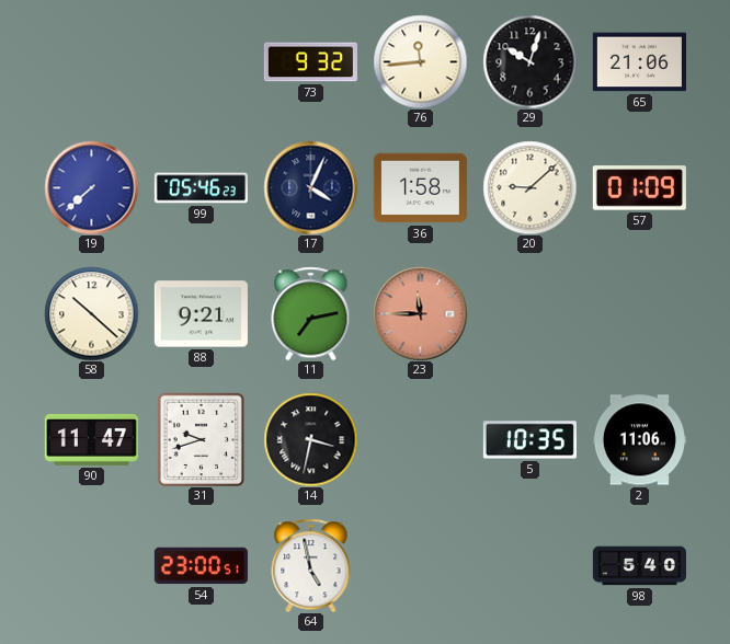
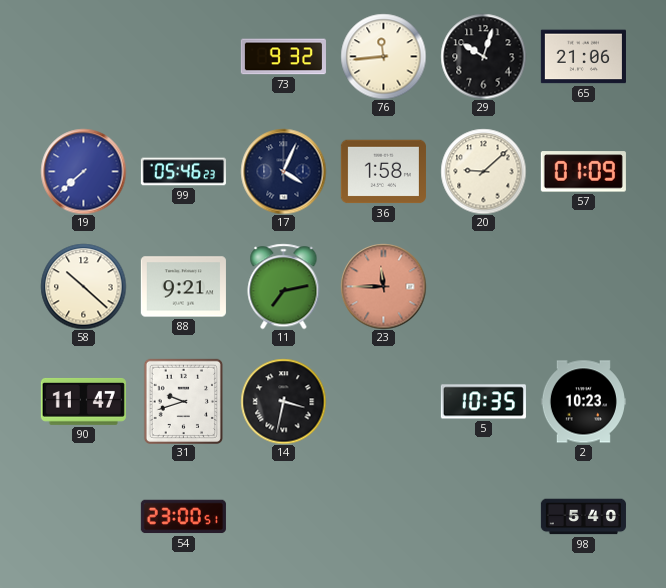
2: 11:06 -> 10:23
64: 4:58 -> none
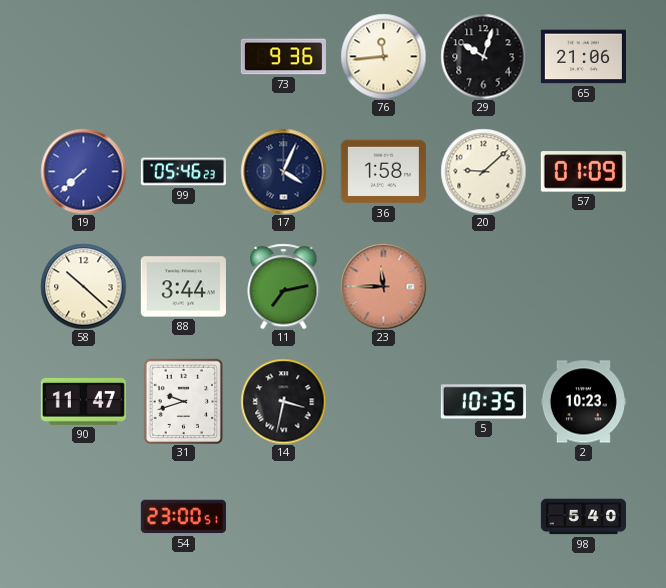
73: 9:32 -> 9:36
88: 9:21 -> 3:44
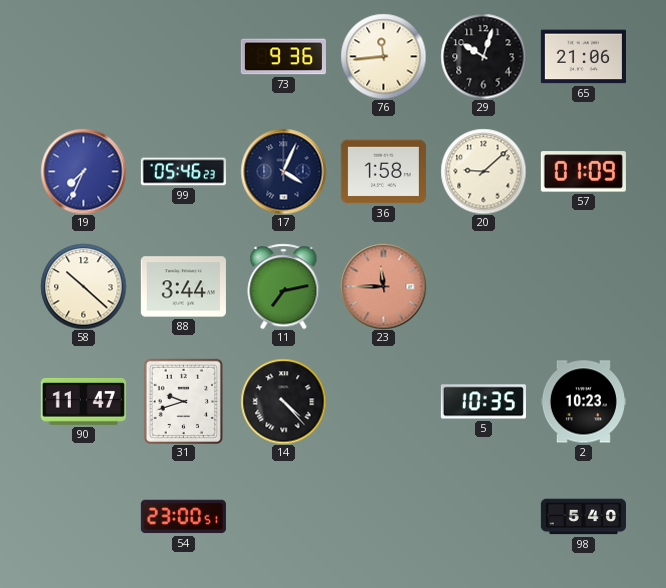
19: 7:38 -> 7:34
14: 3:32 -> 4:23
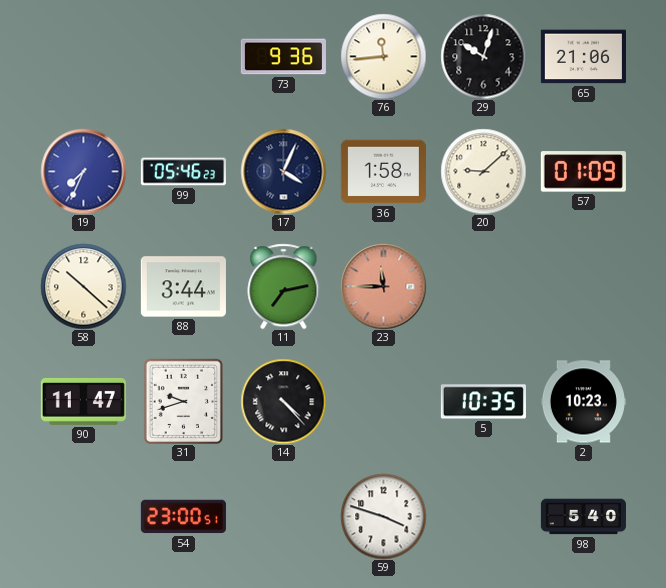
59: none -> 3:48
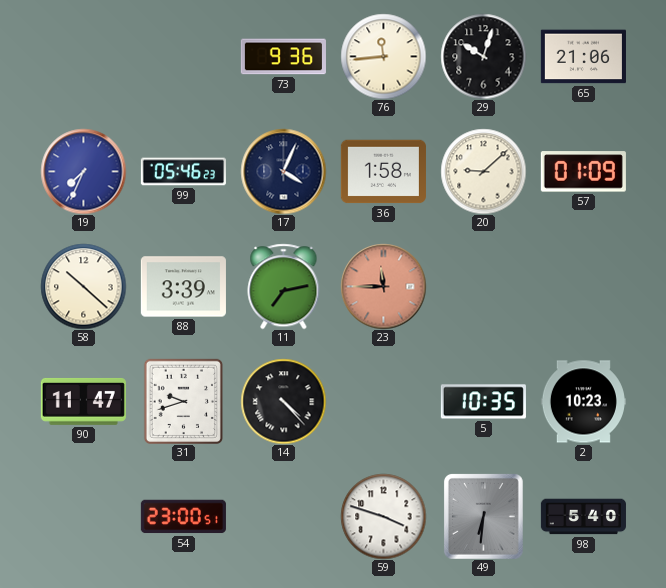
88: 3:44 -> 3:39
49: none -> 6:31
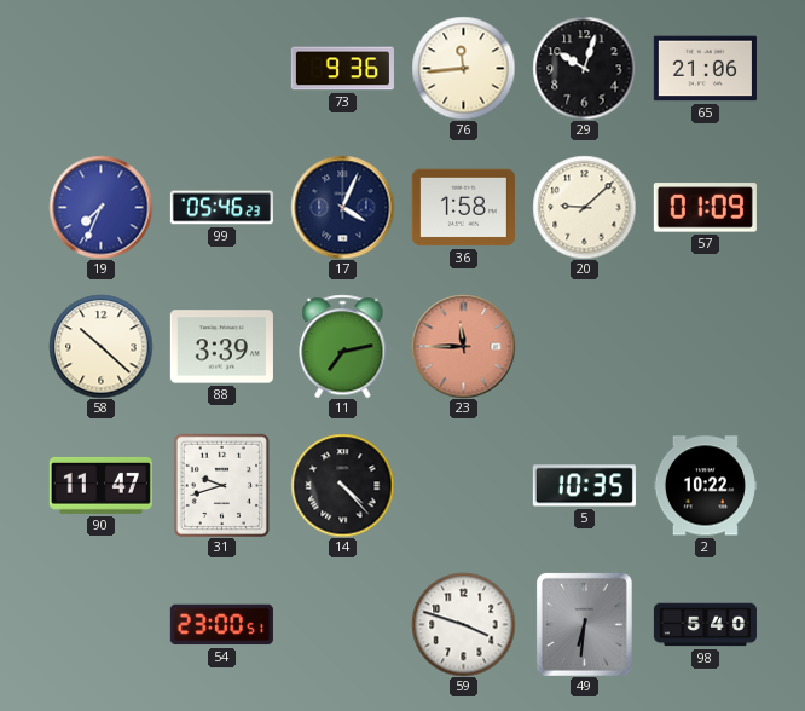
2: 10:23 -> 10:22
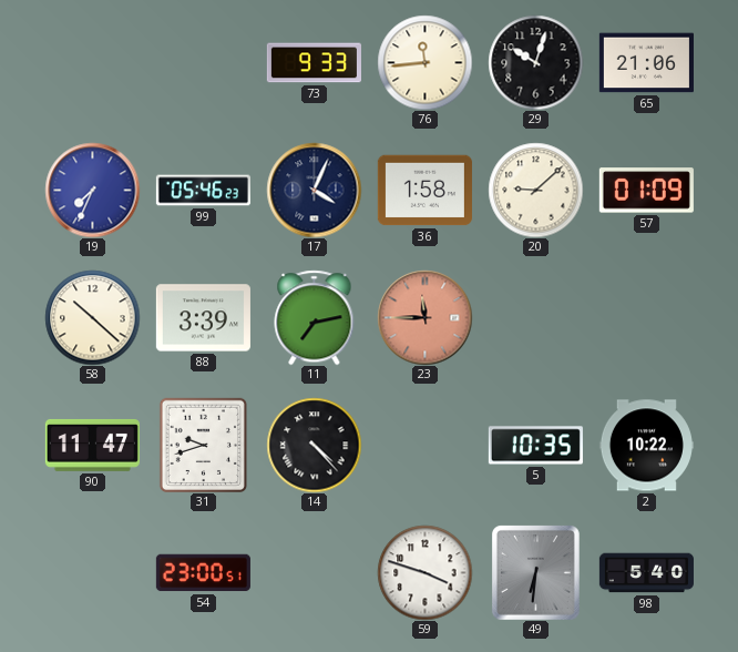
73: 9:36 -> 9:33
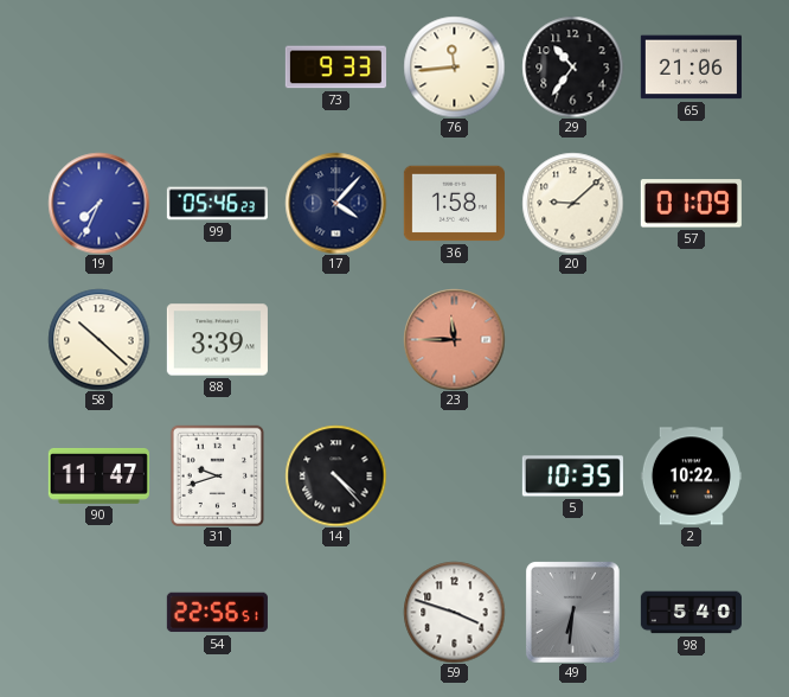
29: 10:03 -> 10:36
17: 4:04 -> 4:07
11: 7:13 -> none
54: 23:00 -> 22:56
